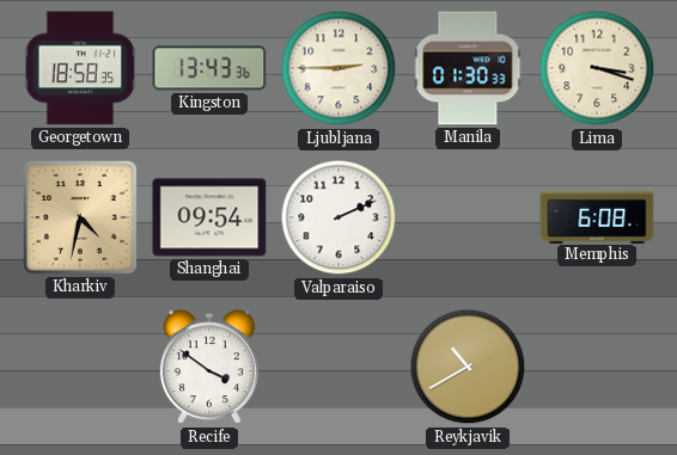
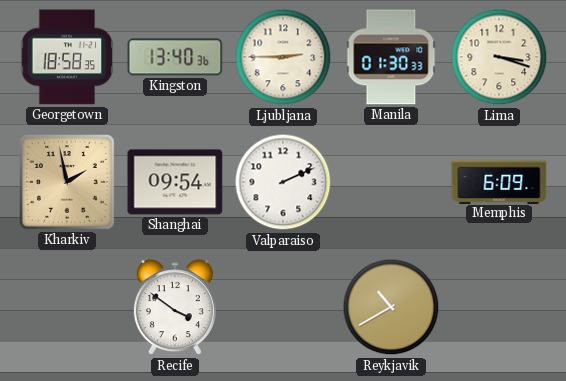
Kingston: 13:43 -> 13:40
Kharkiv: 4:32 -> 1:58
Memphis: 6:08 -> 6:09
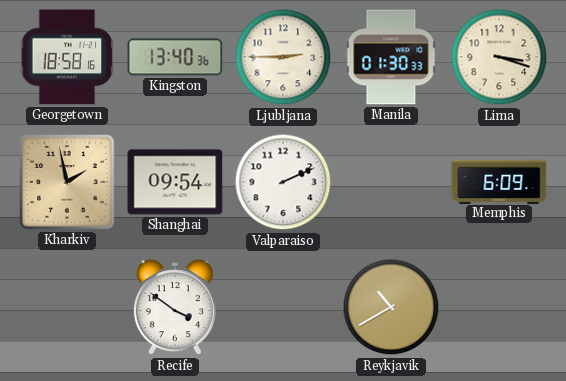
Georgetown: 18:58:35 -> 18:58:16
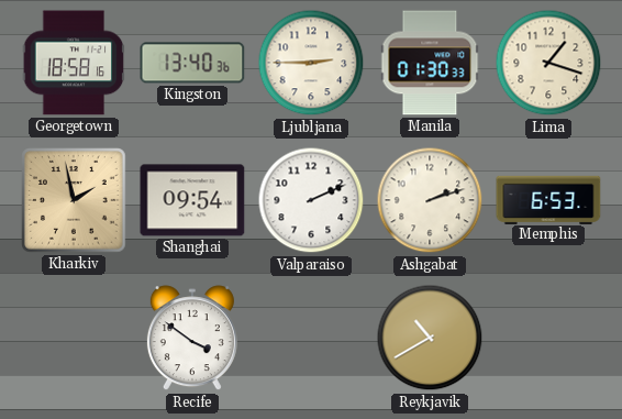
Lima: 3:18 -> 1:18
Ashgabat: none -> 2:12
Memphis: 6:09 -> 6:53
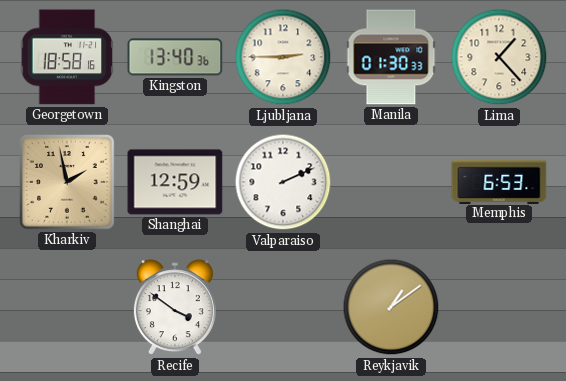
Lima: 1:18 -> 1:23
Shanghai: 09:54 -> 12:59
Ashgabat: 2:12 -> none
Reykjavik: 10:40 -> 1:09
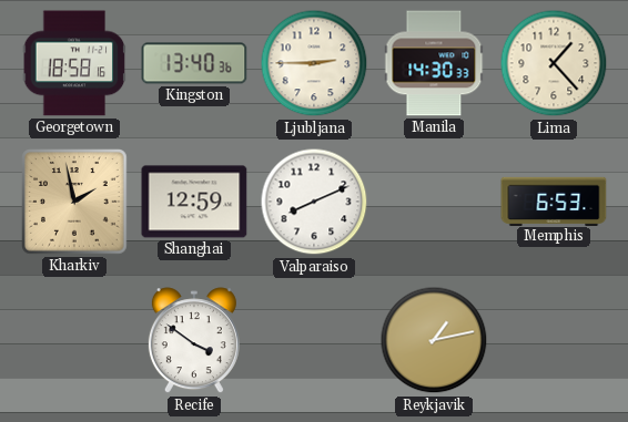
Manila: 01:30 -> 14:30
Valparaiso: 2:11 -> 8:11
Reykjavik: 1:09 -> 1:13
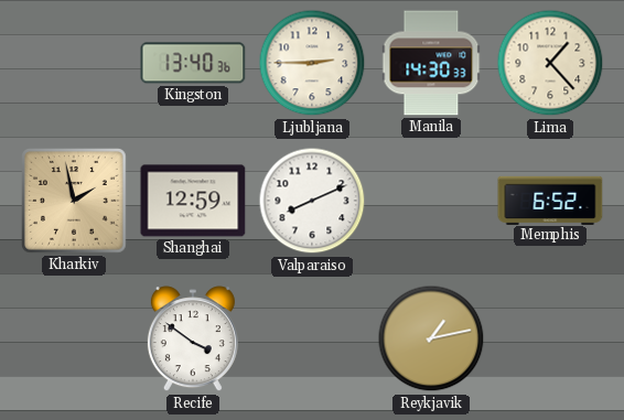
Georgetown: 18:58 -> none
Memphis: 6:53 -> 6:52
